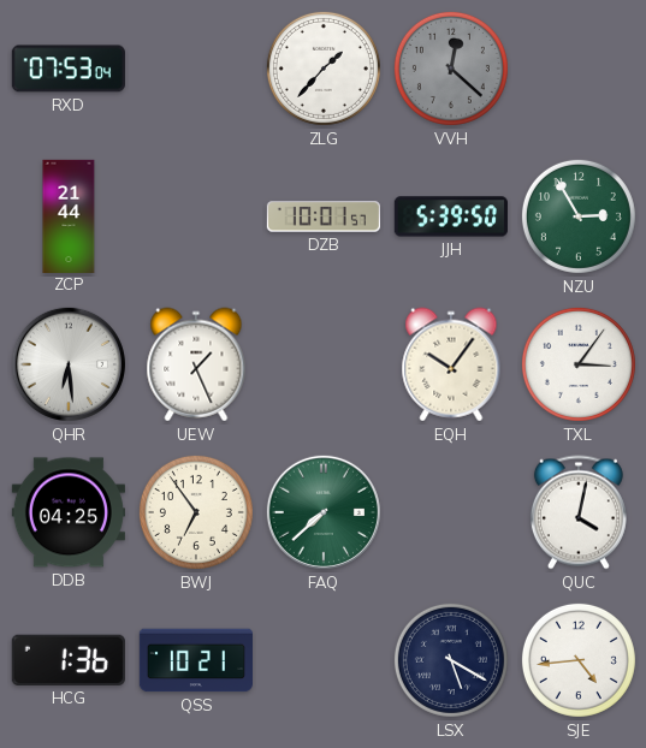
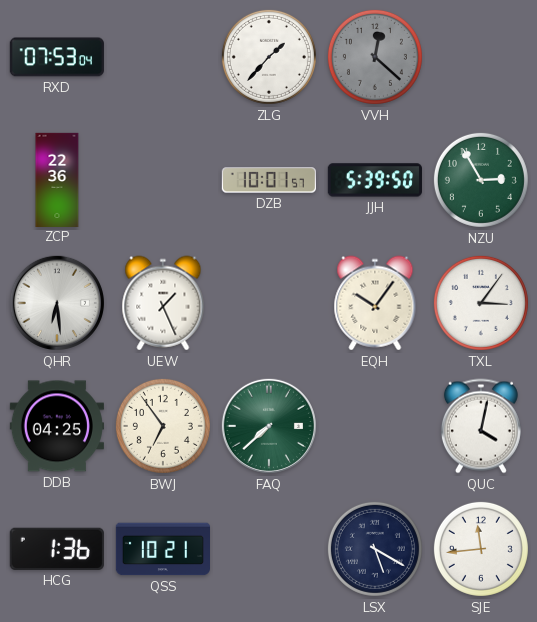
ZCP: 21:44 -> 22:36
SJE: 4:44 -> 11:44
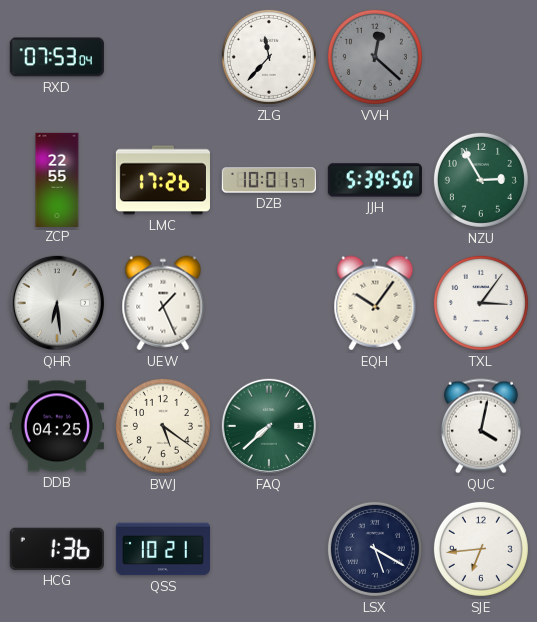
ZLG: 1:37 -> 11:37
ZCP: 22:36 -> 22:55
LMC: none -> 17:26
BWJ: 6:54 -> 5:21
SJE: 11:44 -> 6:44
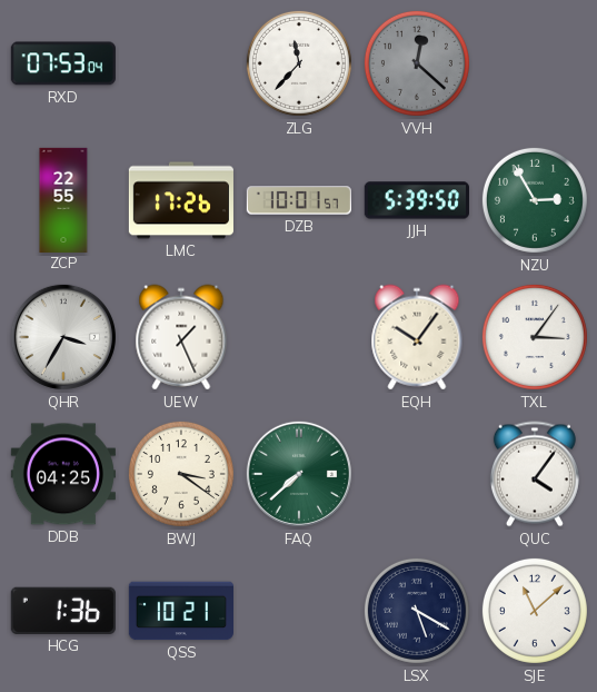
QHR: 6:29 -> 3:35
BWJ: 5:21 -> 3:21
QUC: 4:02 -> 4:06
SJE: 6:44 -> 11:08
